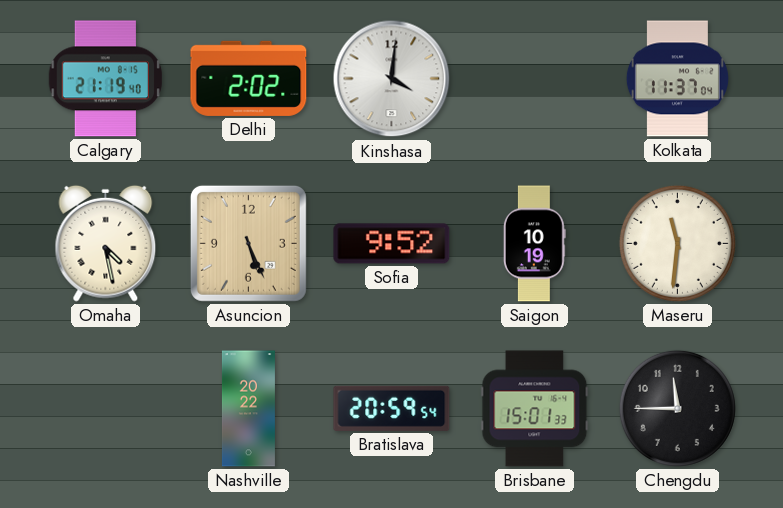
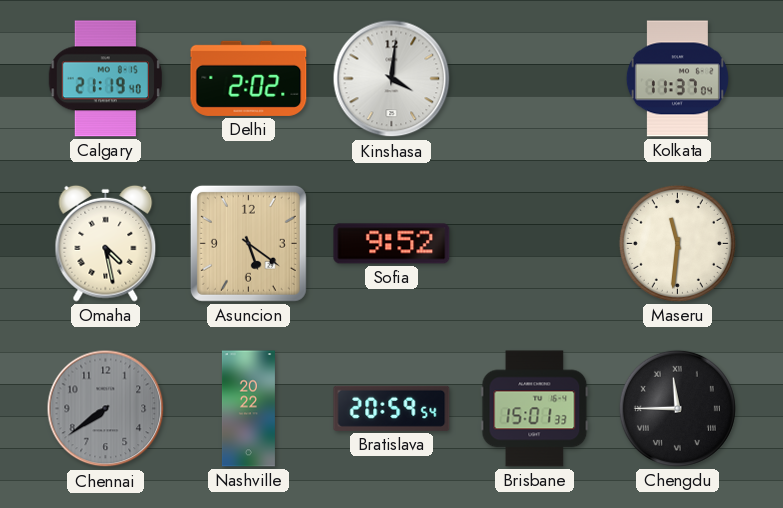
Asuncion: 5:26 -> 5:21
Saigon: 10:19 -> none
Chennai: none -> 7:39
Chengdu numerals: Arabic -> Roman
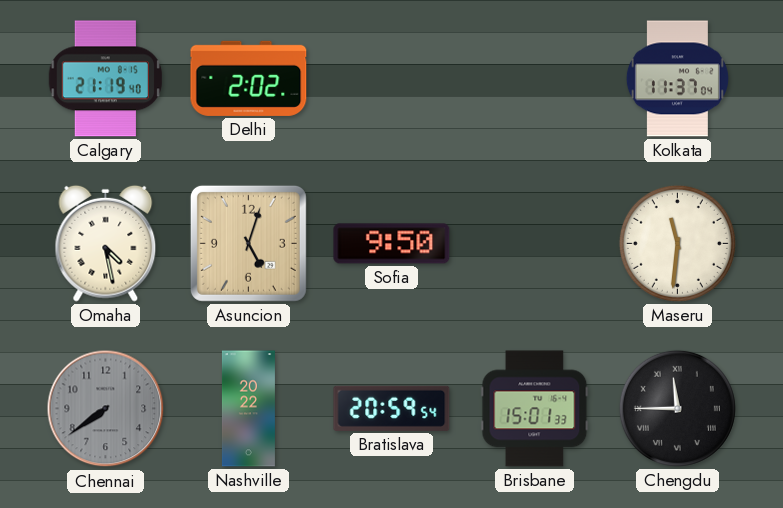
Kinshasa: 4:01 -> none
Asuncion: 5:21 -> 5:03
Sofia: 9:52 -> 9:50
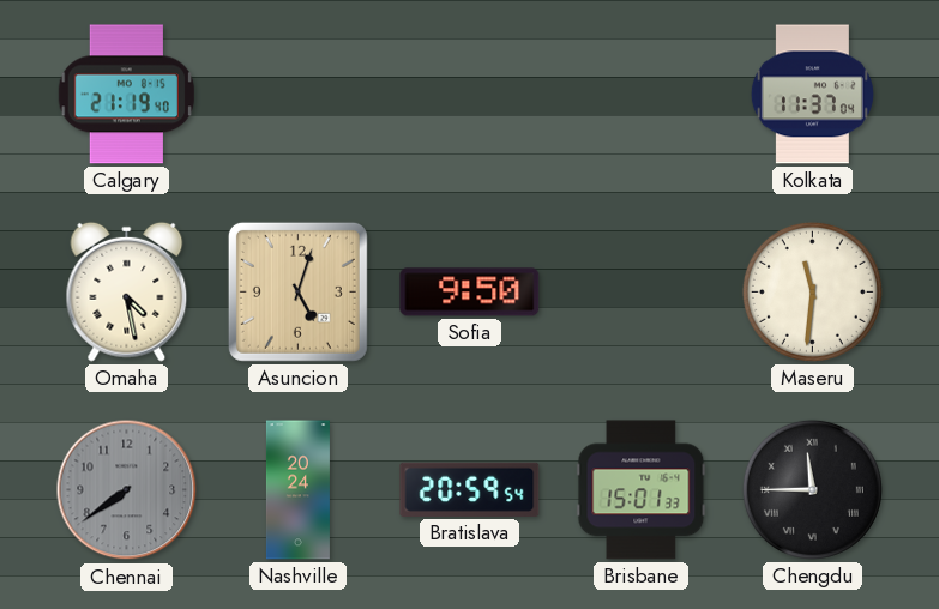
Delhi: 2:02 -> none
Nashville: 20:22 -> 20:24
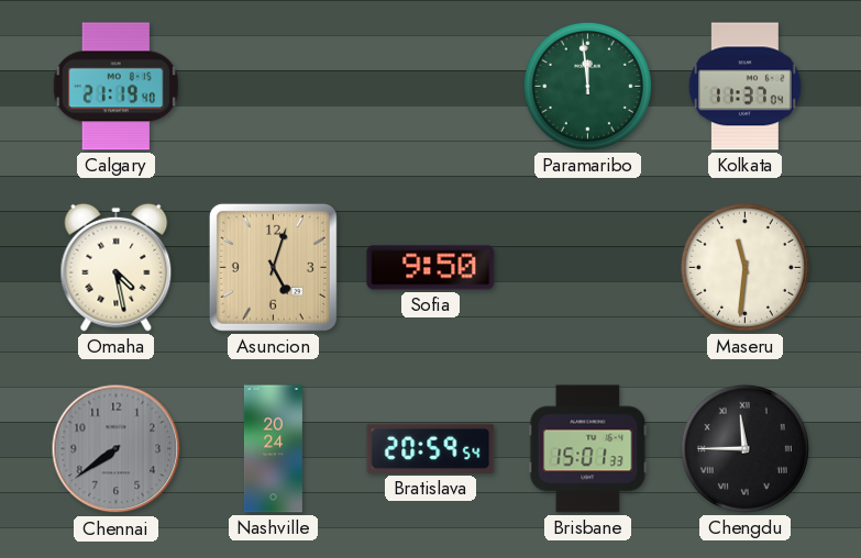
Paramaribo: none -> 11:59
